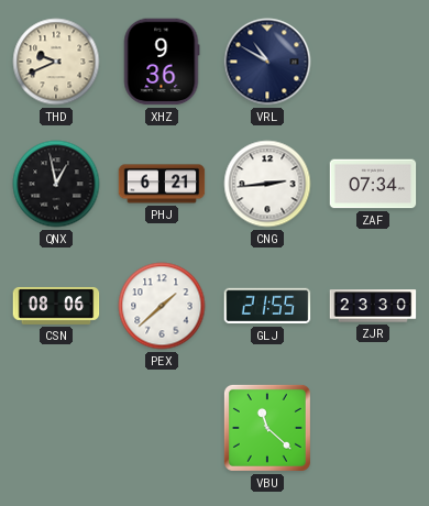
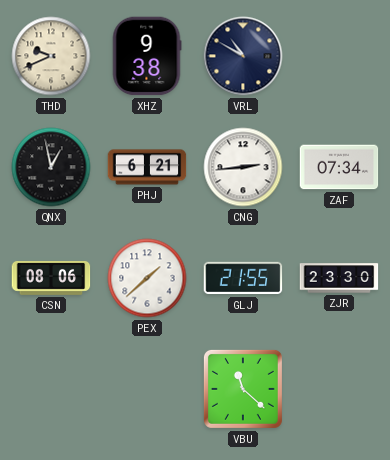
XHZ: 9:36 -> 9:38
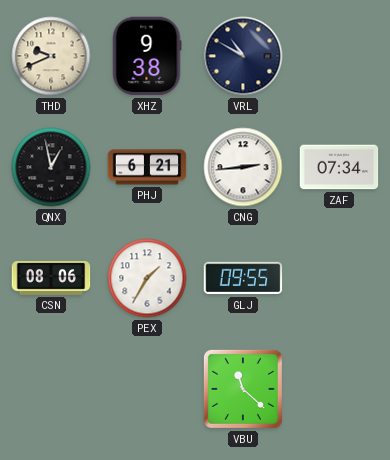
PEX: 1:38 -> 1:35
GLJ: 21:55 -> 09:55
ZJR: 23:30 -> none
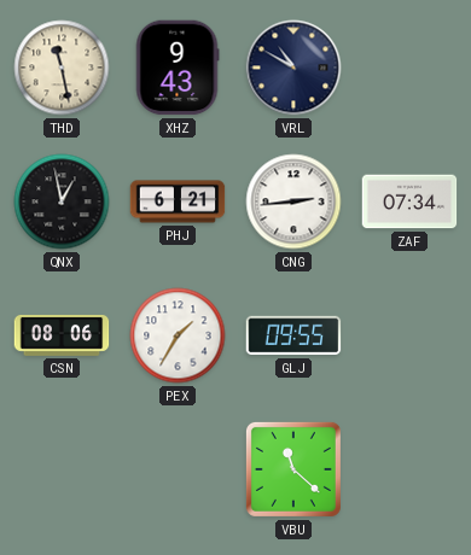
THD: 9:41 -> 11:28
XHZ: 9:38 -> 9:43
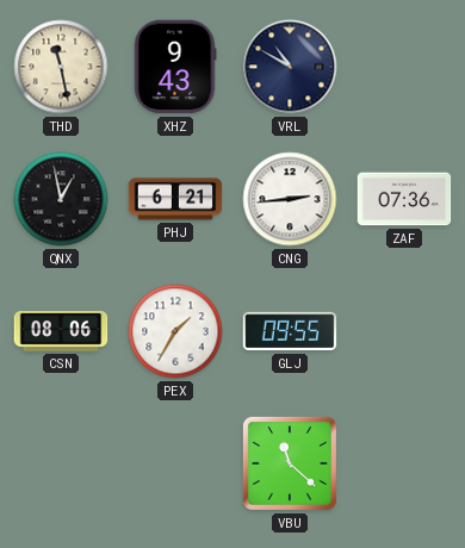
ZAF: 07:34 -> 07:36
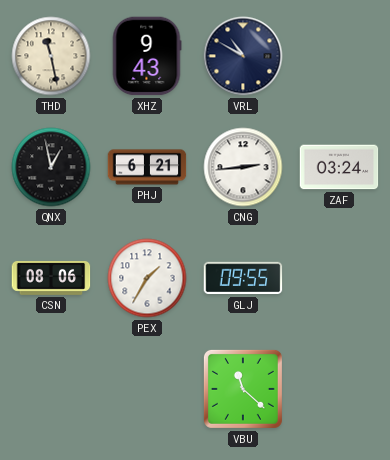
ZAF: 07:36 -> 03:24
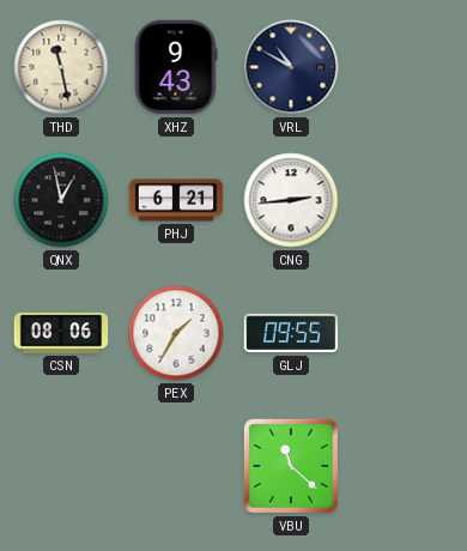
ZAF: 03:24 -> none
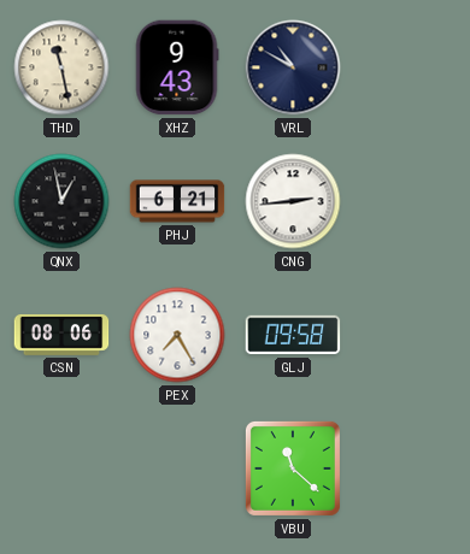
PEX: 1:35 -> 7:25
GLJ: 09:55 -> 09:58
